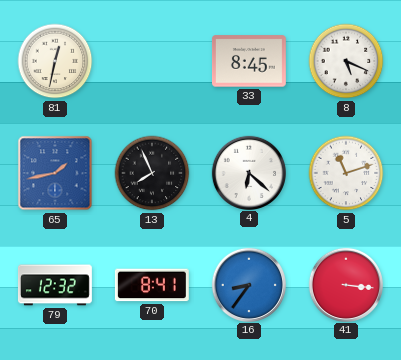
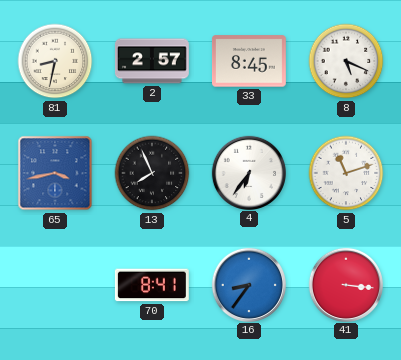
81: 12:32 -> 8:32
2: none -> 2:57
65: 1:43 -> 3:43
4: 6:22 -> 6:36
79: 12:32 -> none
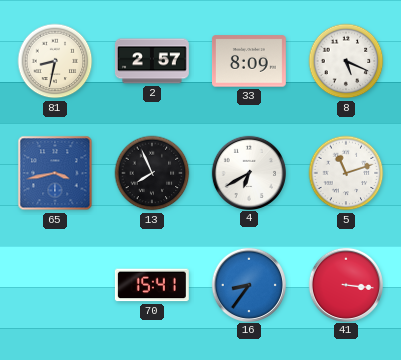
33: 8:45 -> 8:09
4: 6:36 -> 6:40
70: 8:41 -> 15:41
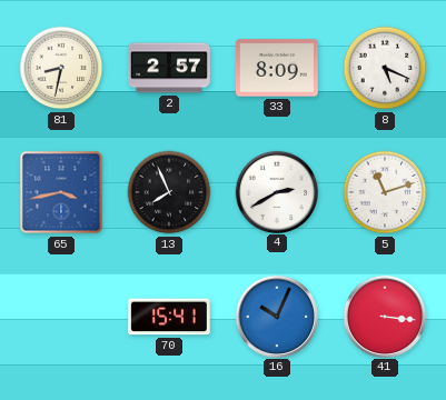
4: 6:40 -> 2:40
16: 8:36 -> 10:04
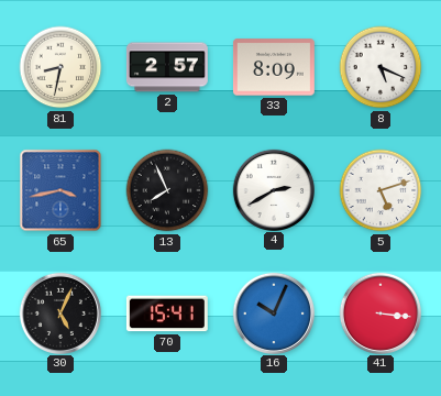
5: 11:12 -> 5:12
30: none -> 5:04
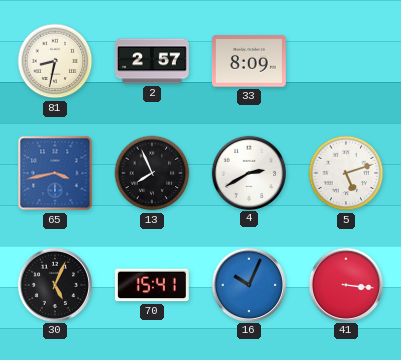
8: 5:19 -> none
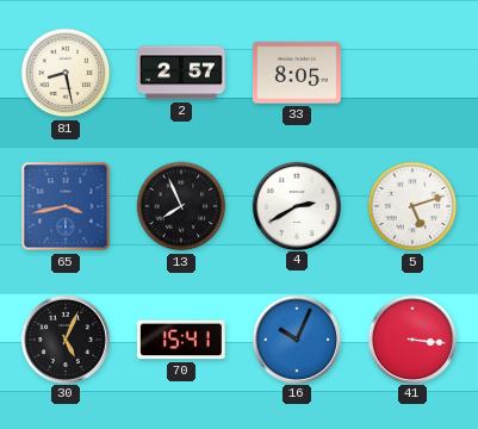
81: 8:32 -> 8:28
33: 8:09 -> 8:05
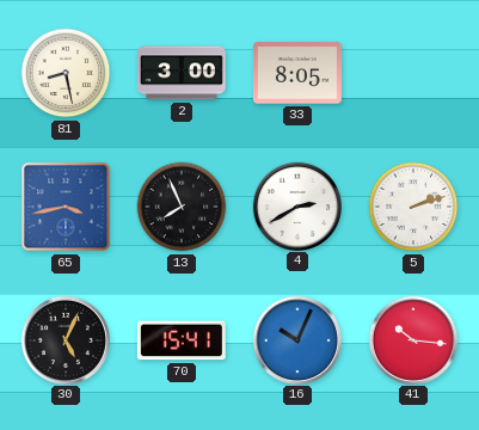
2: 2:57 -> 3:00
5: 5:12 -> 2:12
41: 3:16 -> 10:16
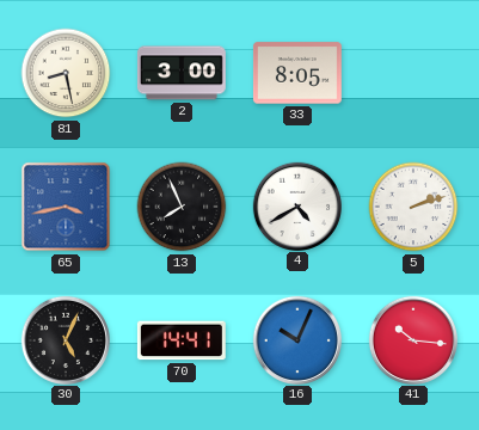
4: 2:40 -> 4:40
70: 15:41 -> 14:41
